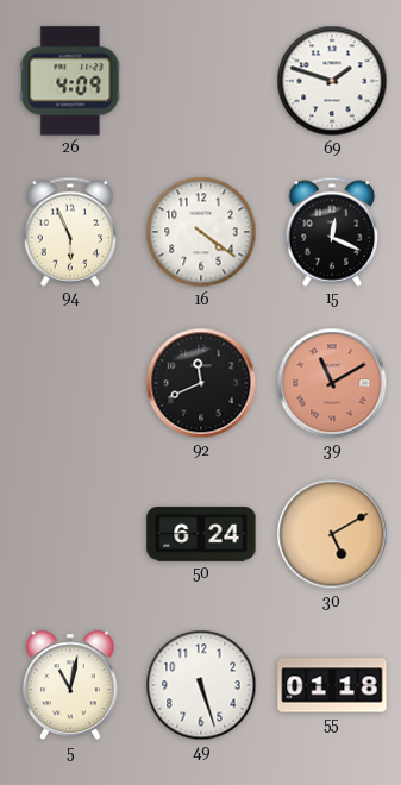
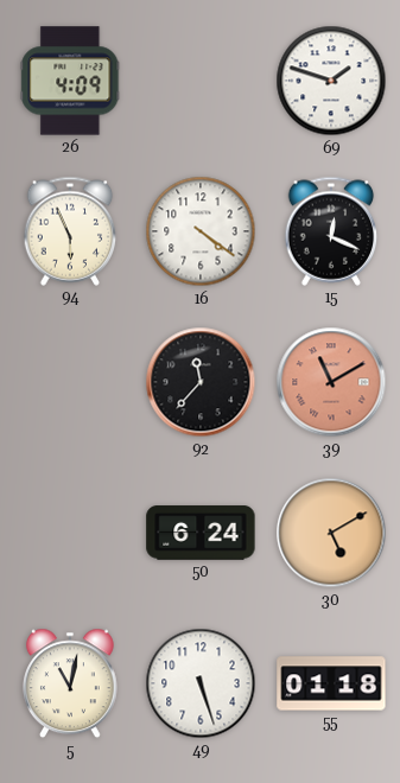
92: 11:41 -> 11:37
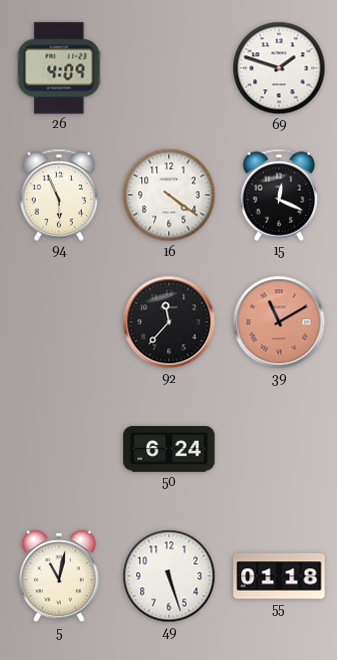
30: 5:10 -> none
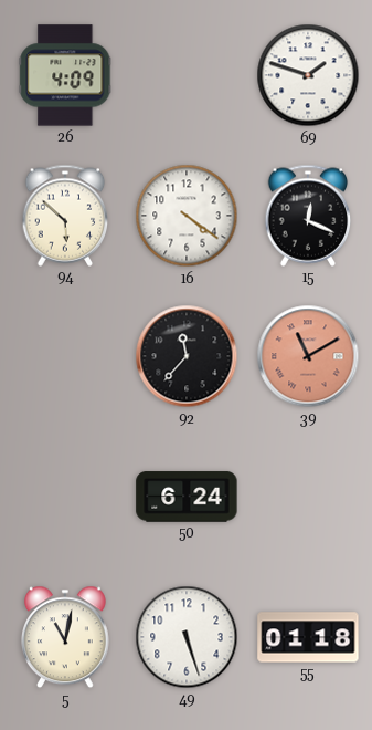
94: 5:56 -> 5:52
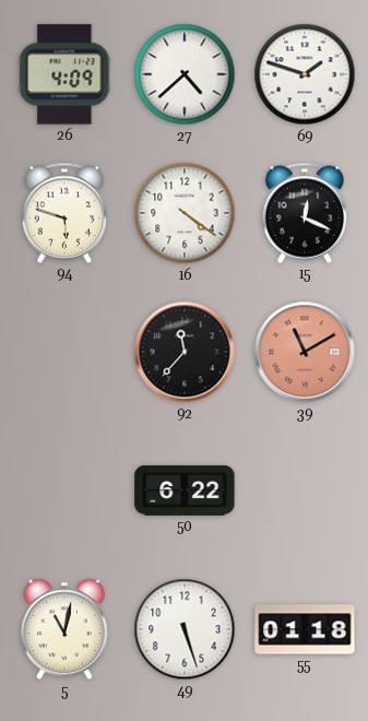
27: none -> 4:38
94: 5:52 -> 5:48
50: 6:24 -> 6:22
